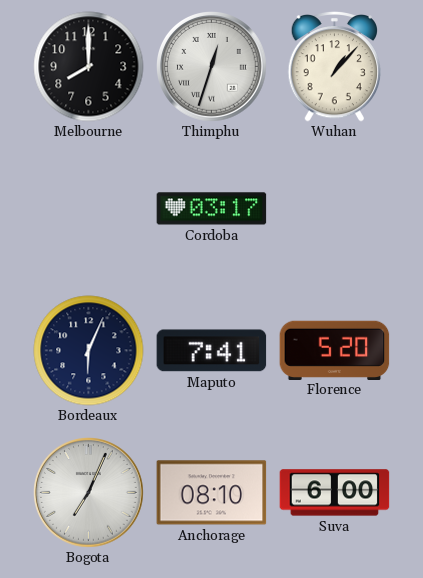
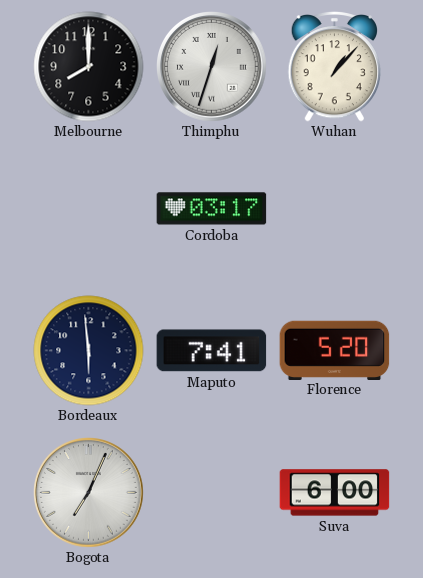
Bordeaux: 6:04 -> 5:59
Anchorage: 08:10 -> none
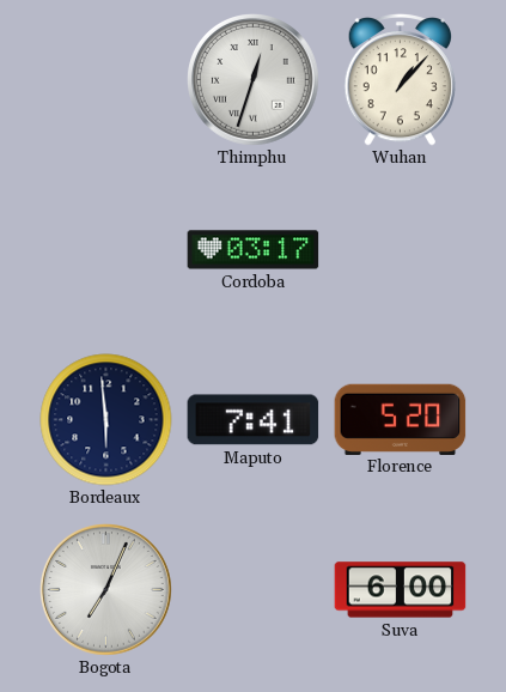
Melbourne: 8:00 -> none
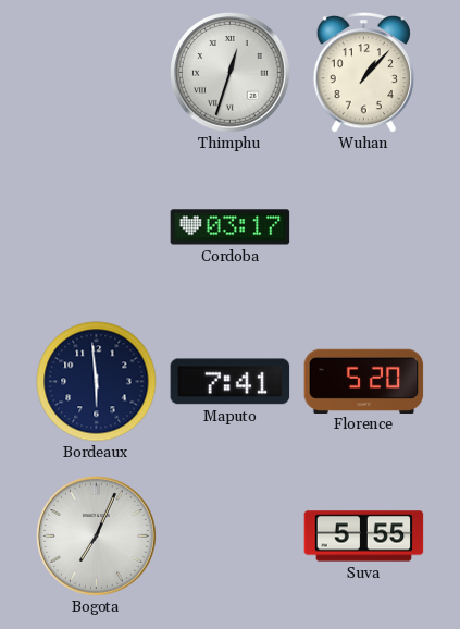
Suva: 6:00 -> 5:55
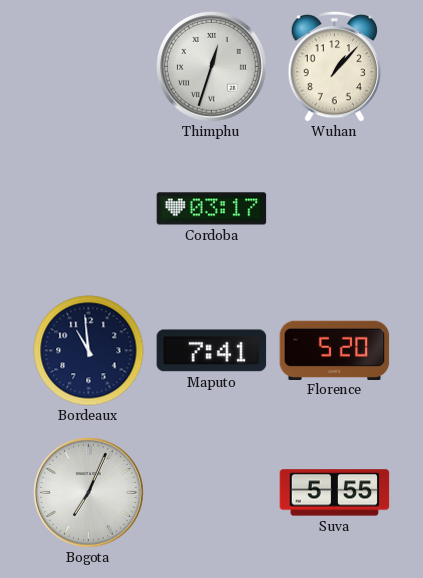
Bordeaux: 5:59 -> 10:59
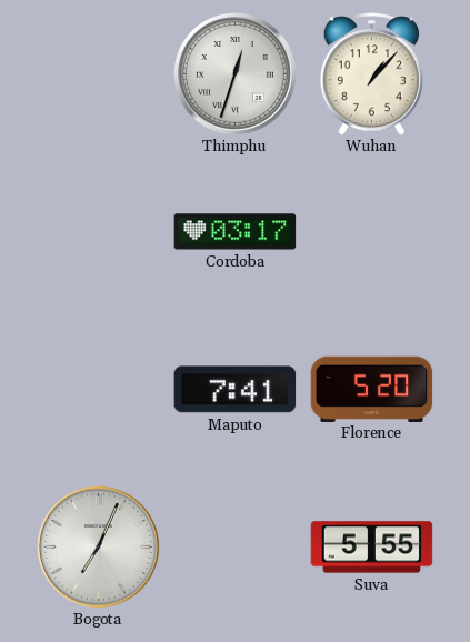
Bordeaux: 10:59 -> none
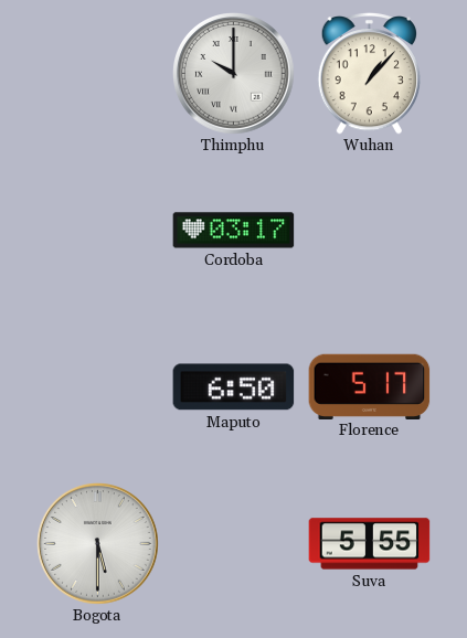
Thimphu: 12:33 -> 10:00
Maputo: 7:41 -> 6:50
Florence: 5:20 -> 5:17
Bogota: 7:04 -> 5:30
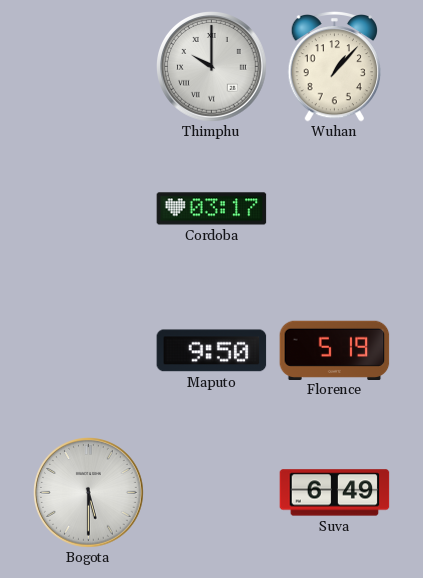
Maputo: 6:50 -> 9:50
Florence: 5:17 -> 5:19
Suva: 5:55 -> 6:49
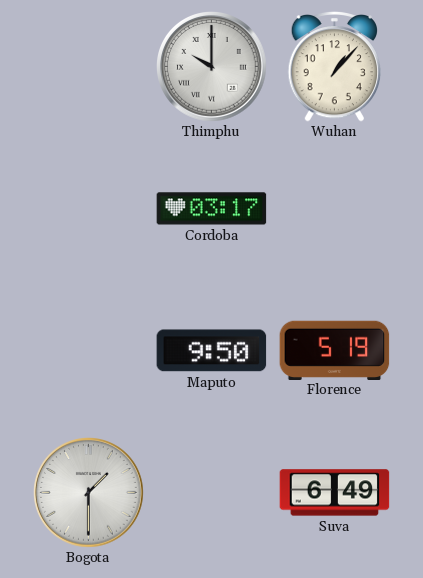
Bogota: 5:30 -> 1:30
